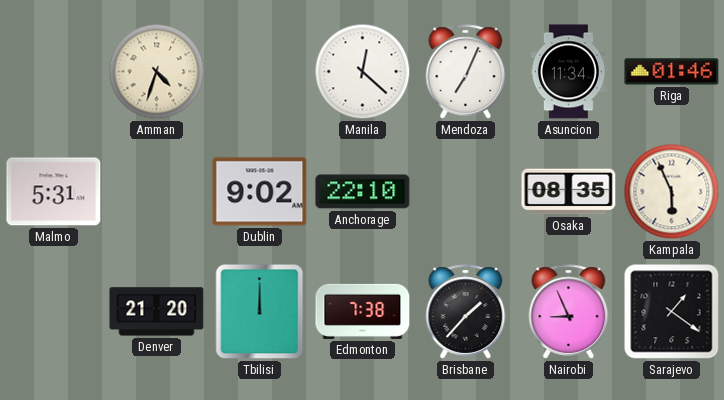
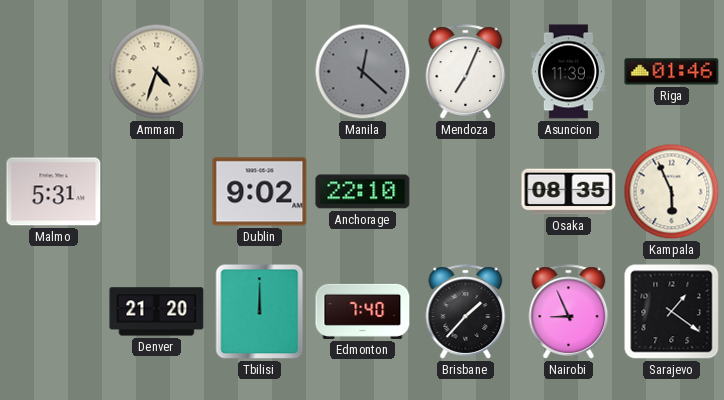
Manila dial: white -> grey
Asuncion: 11:34 -> 11:39
Edmonton: 7:38 -> 7:40
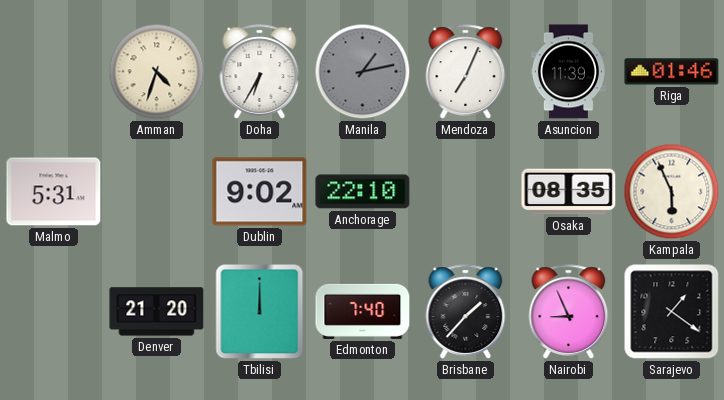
Doha: none -> 6:35
Manila: 12:22 -> 1:13
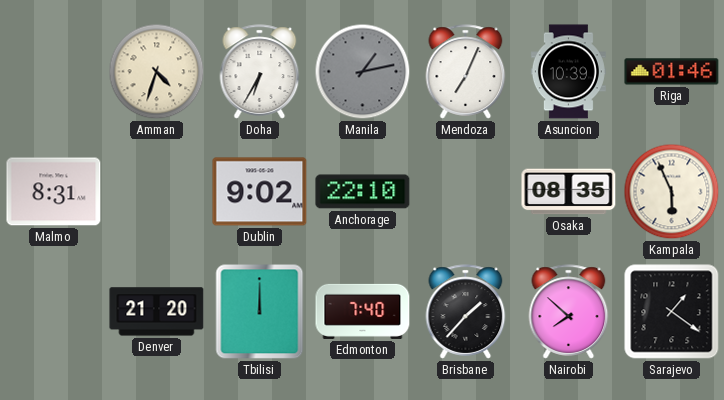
Asuncion: 11:39 -> 10:39
Malmo: 5:31 -> 8:31
Nairobi: 8:56 -> 7:52
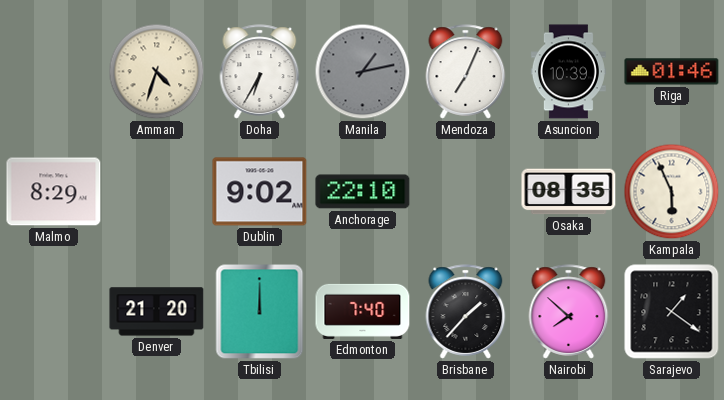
Malmo: 8:31 -> 8:29
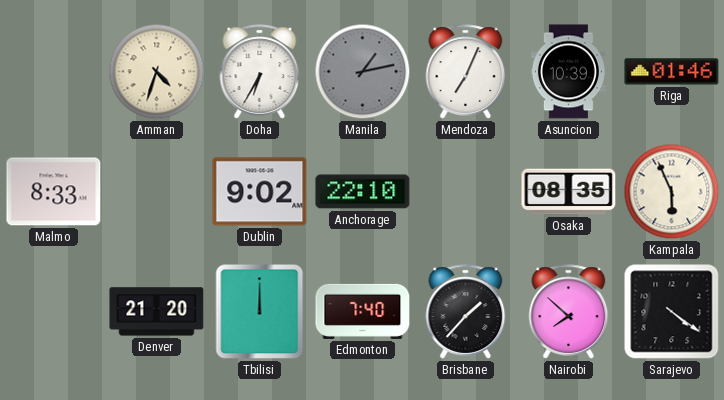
Malmo: 8:29 -> 8:33
Sarajevo: 1:21 -> 4:21
